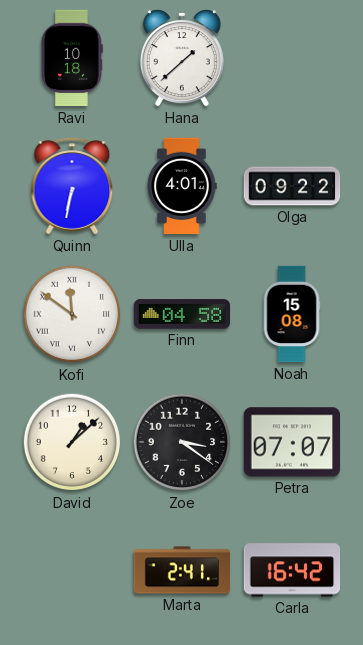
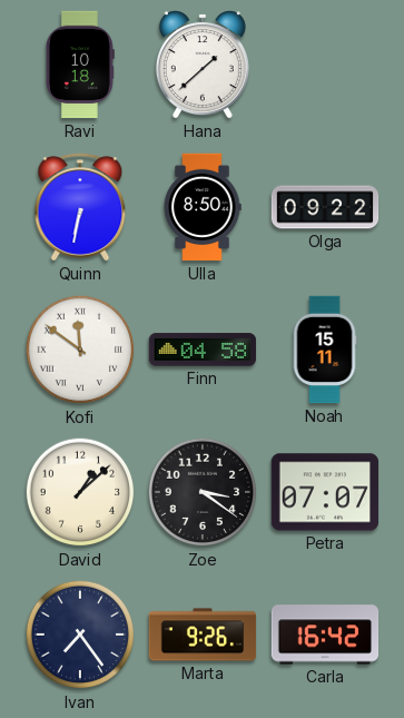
Ulla: 4:01 -> 8:50
Noah: 15:08 -> 15:11
Ivan: none -> 7:24
Marta: 2:41 -> 9:26
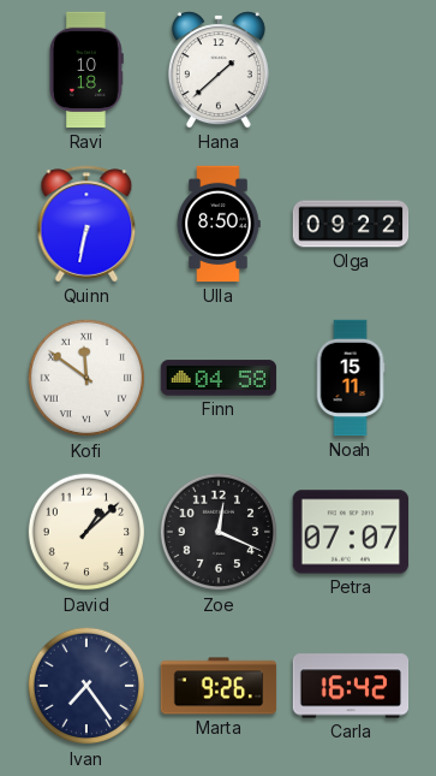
Zoe: 3:21 -> 12:19
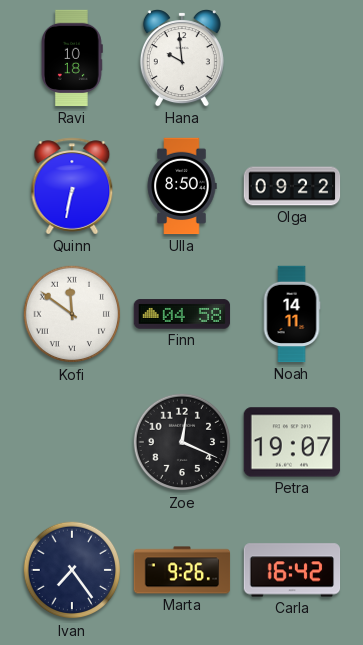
Hana: 1:38 -> 9:59
Noah: 15:11 -> 14:11
David: 1:08 -> none
Petra: 07:07 -> 19:07
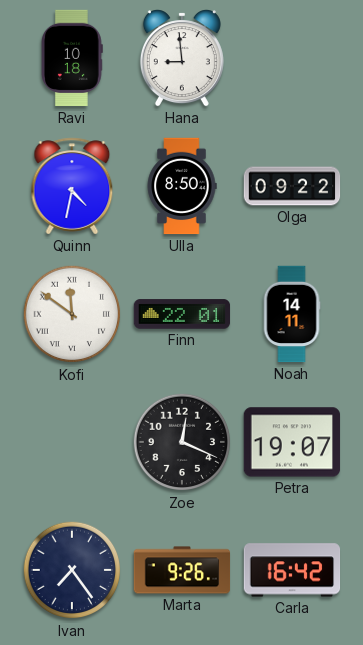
Hana: 9:59 -> 8:59
Quinn: 6:32 -> 4:32
Finn: 04:58 -> 22:01
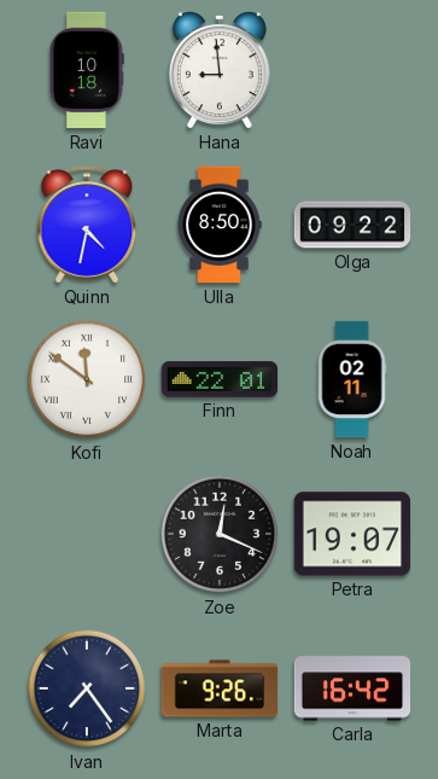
Noah: 14:11 -> 02:11
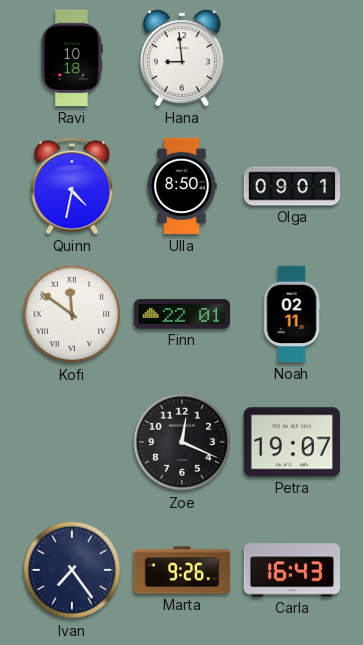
Olga: 09:22 -> 09:01
Carla: 16:42 -> 16:43
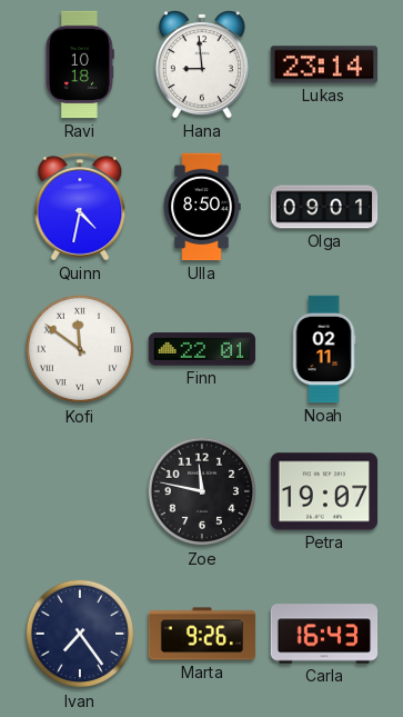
Lukas: none -> 23:14
Zoe: 12:19 -> 11:47
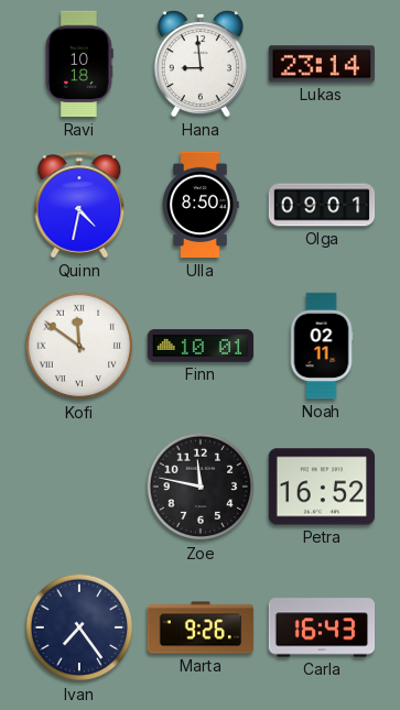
Finn: 22:01 -> 10:01
Petra: 19:07 -> 16:52
